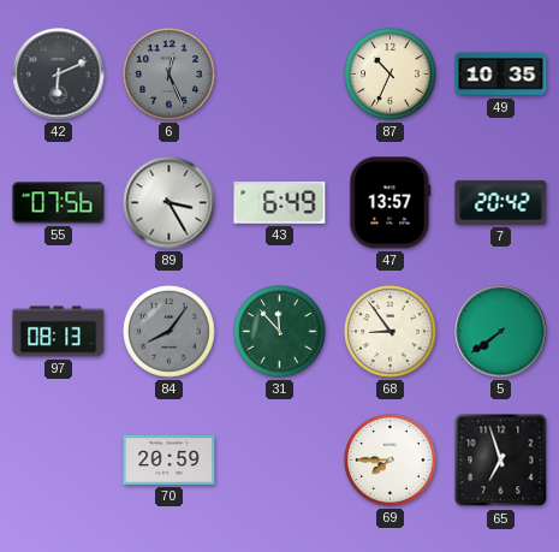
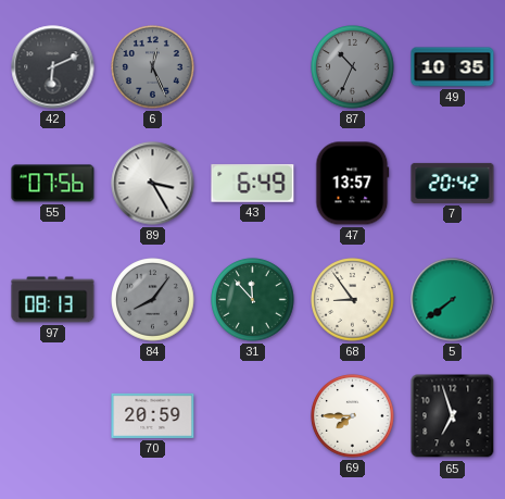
87 dial: cream -> grey
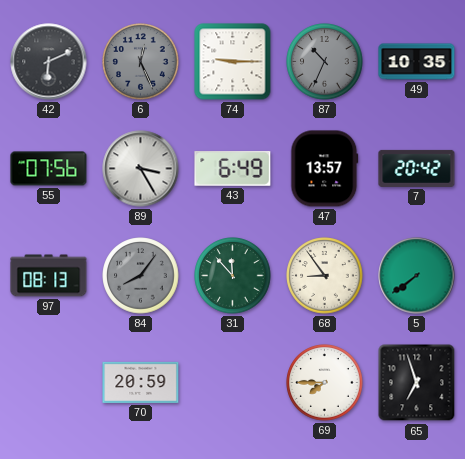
74: none -> 9:15
